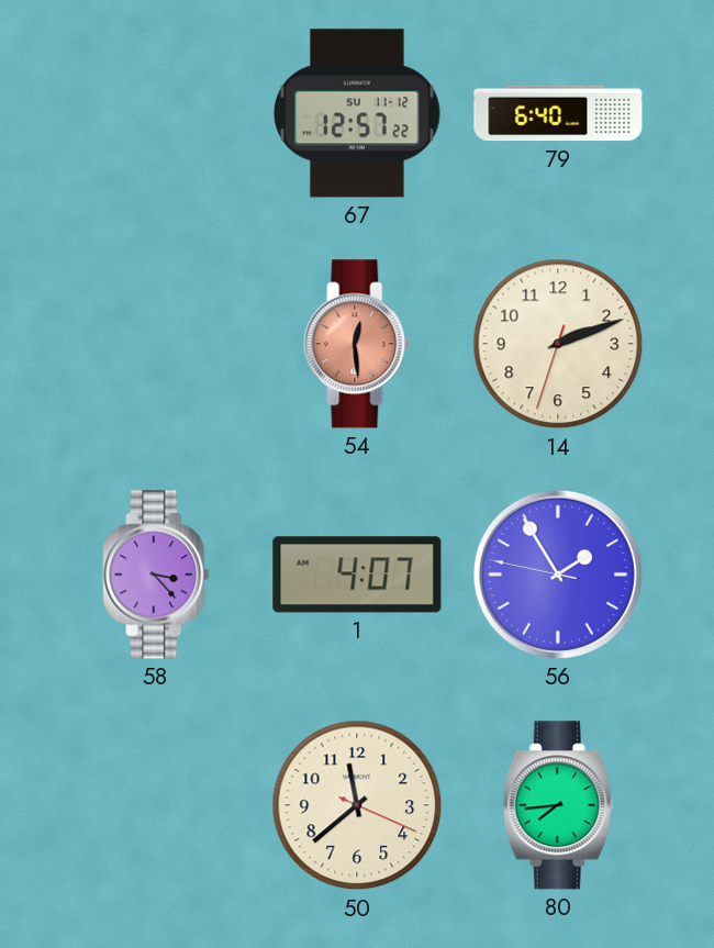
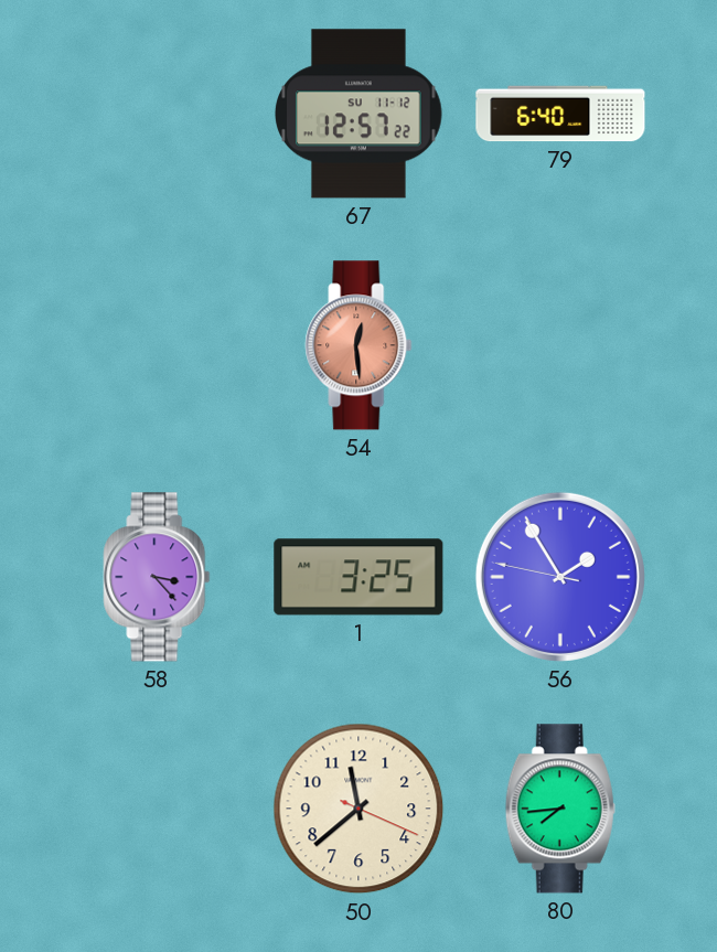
14: 2:11 -> none
1: 4:07 -> 3:25
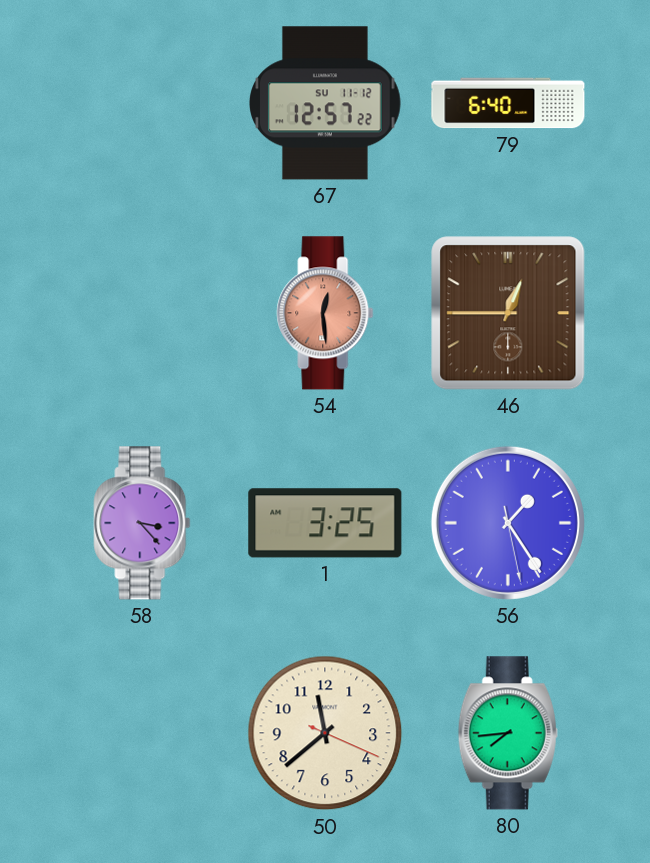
46: none -> 12:45
56: 1:54 -> 1:24
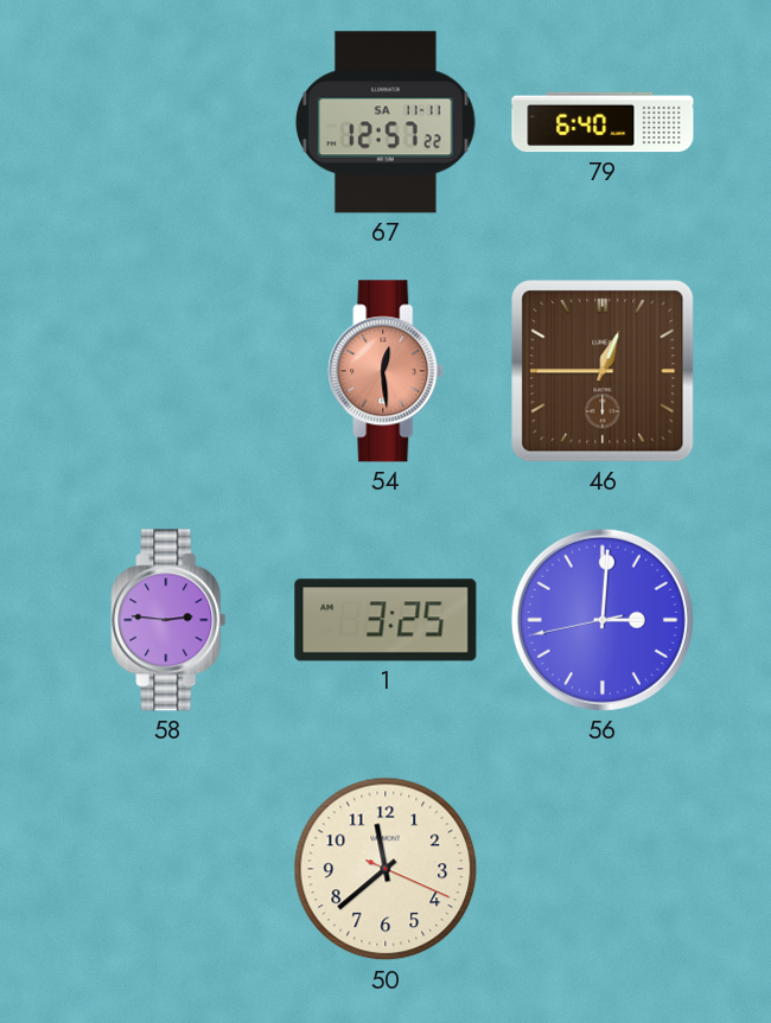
67 date: SU 11-12 -> SA 11-11
58: 3:23 -> 2:46
56: 1:24 -> 3:00
80: 7:44 -> none
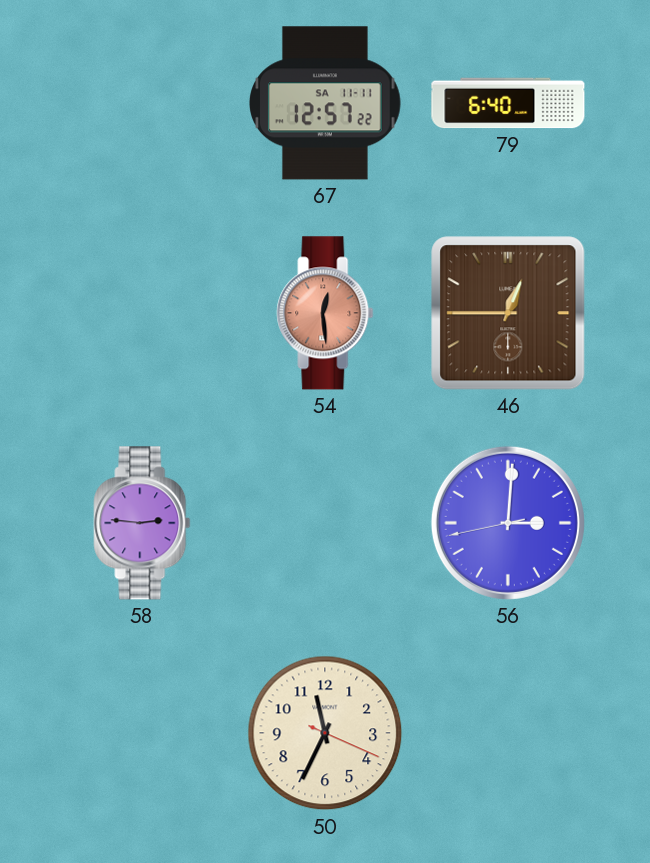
1: 3:25 -> none
50: 11:38 -> 11:34
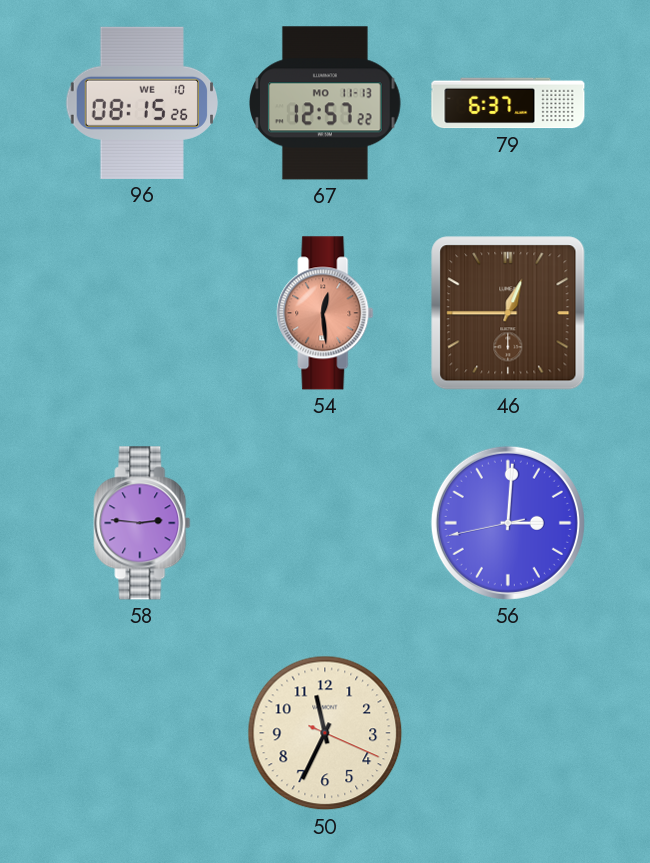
96: none -> 08:15
67 date: SA 11-11 -> MO 11-13
79: 6:40 -> 6:37
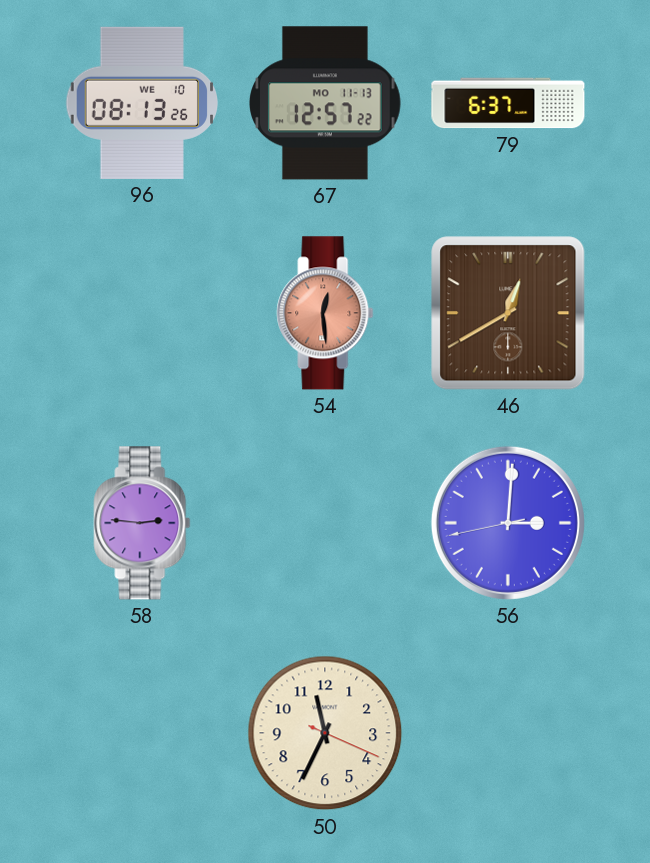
96: 08:15 -> 08:13
46: 12:45 -> 12:40
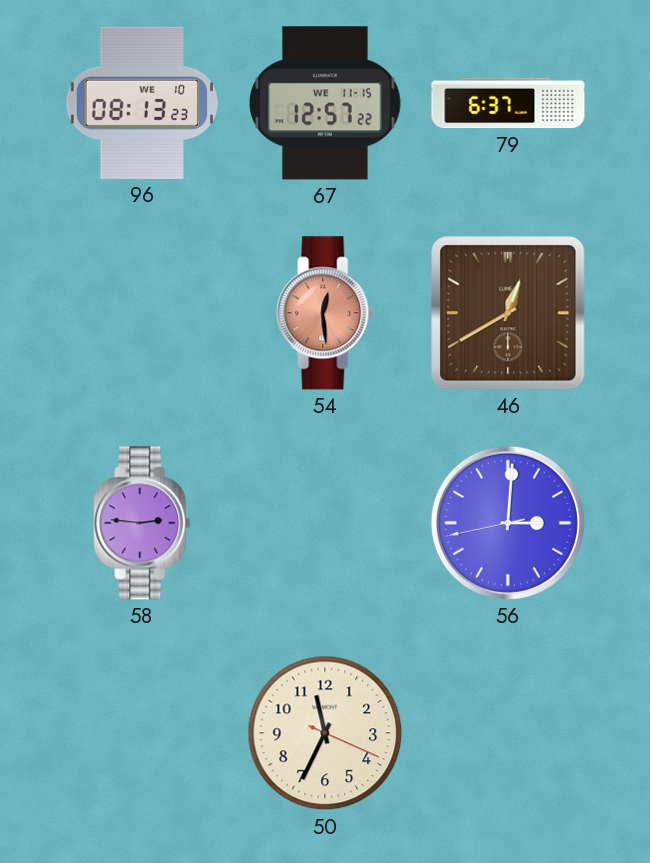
96: 08:13:26 -> 08:13:23
67 date: MO 11-13 -> WE 11-15
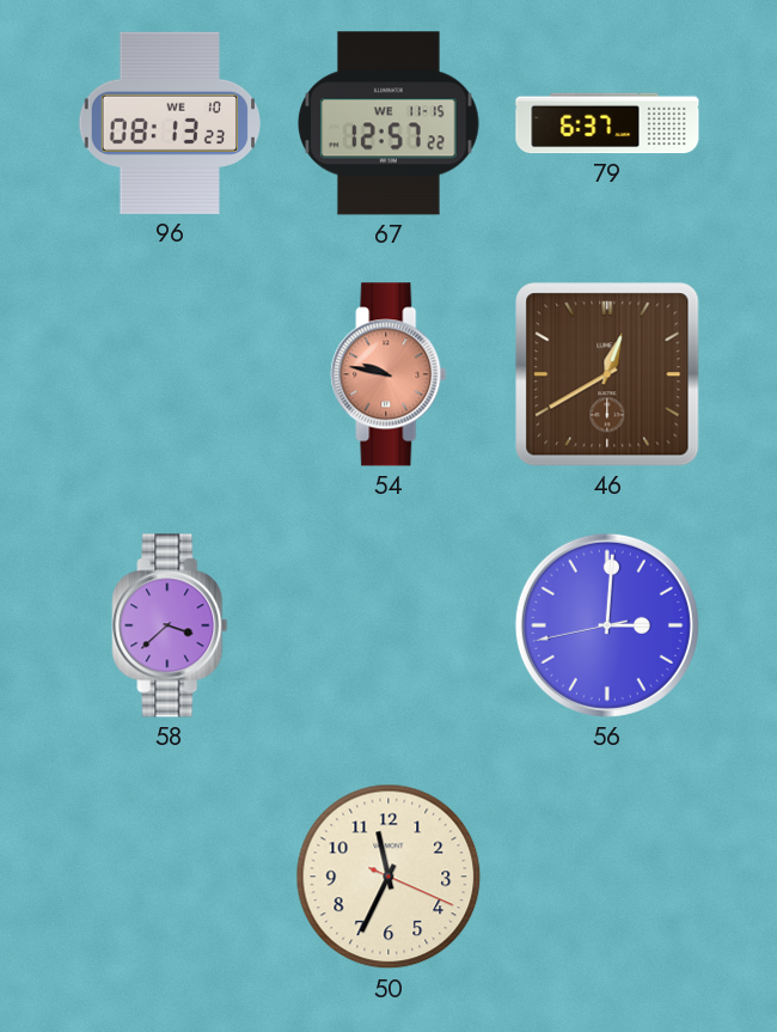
54: 12:29 -> 9:47
58: 2:46 -> 3:38
